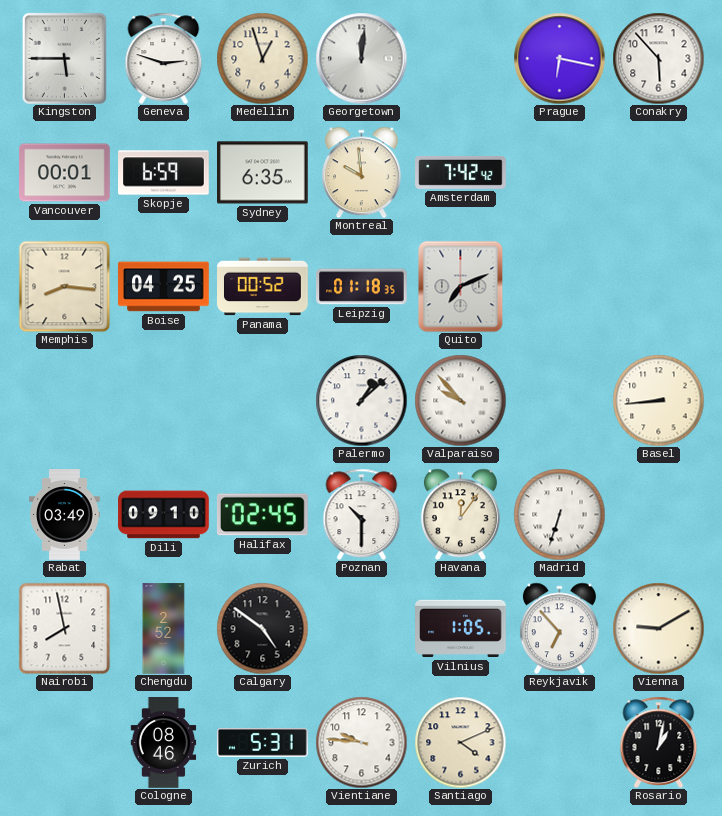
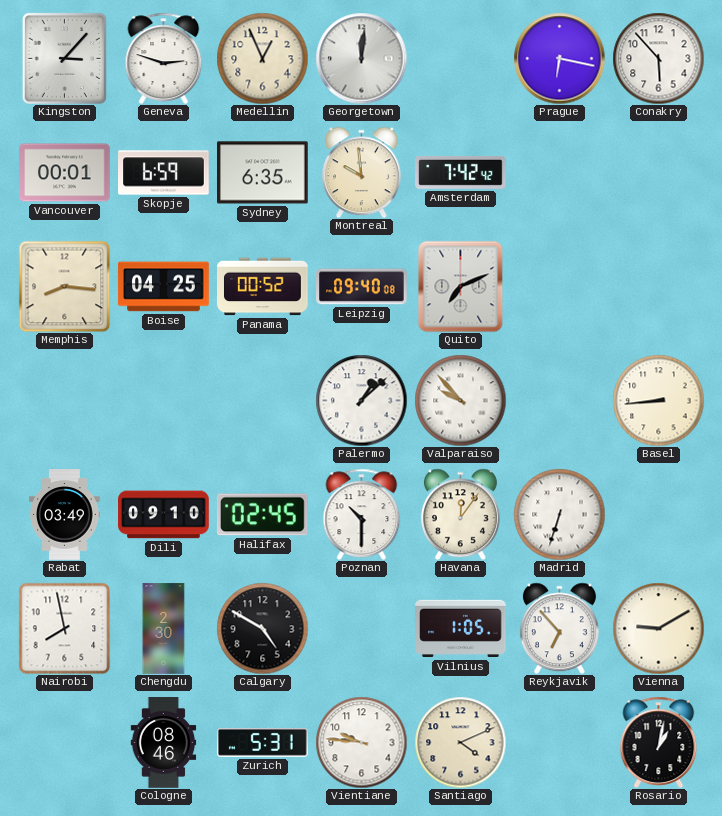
Kingston: 5:45 -> 3:07
Medellin: 12:57 -> 12:56
Leipzig: 01:18 -> 09:40
Chengdu: 2:52 -> 2:30
Calgary: 4:51 -> 4:50
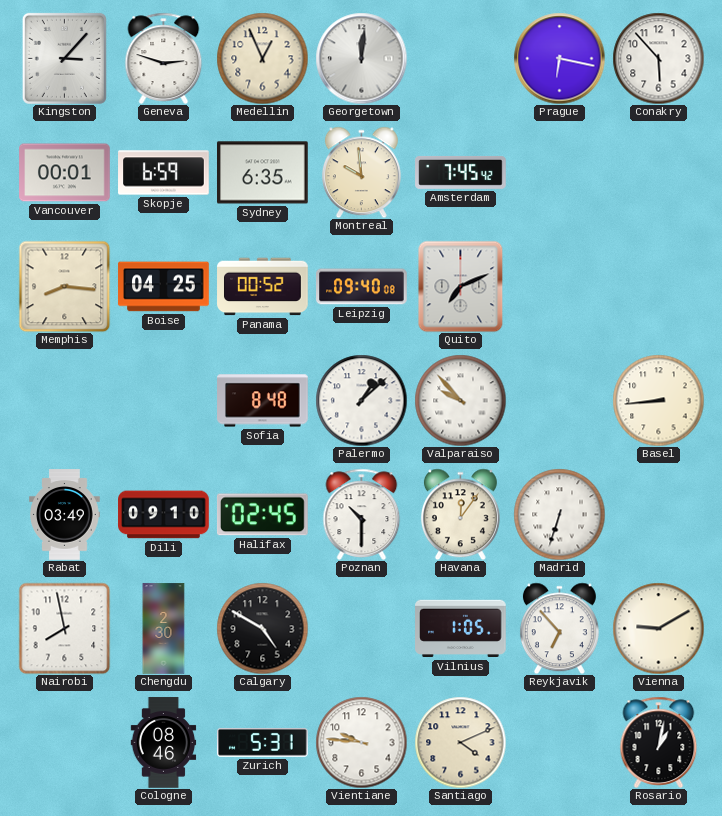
Amsterdam: 7:42 -> 7:45
Sofia: none -> 8:48
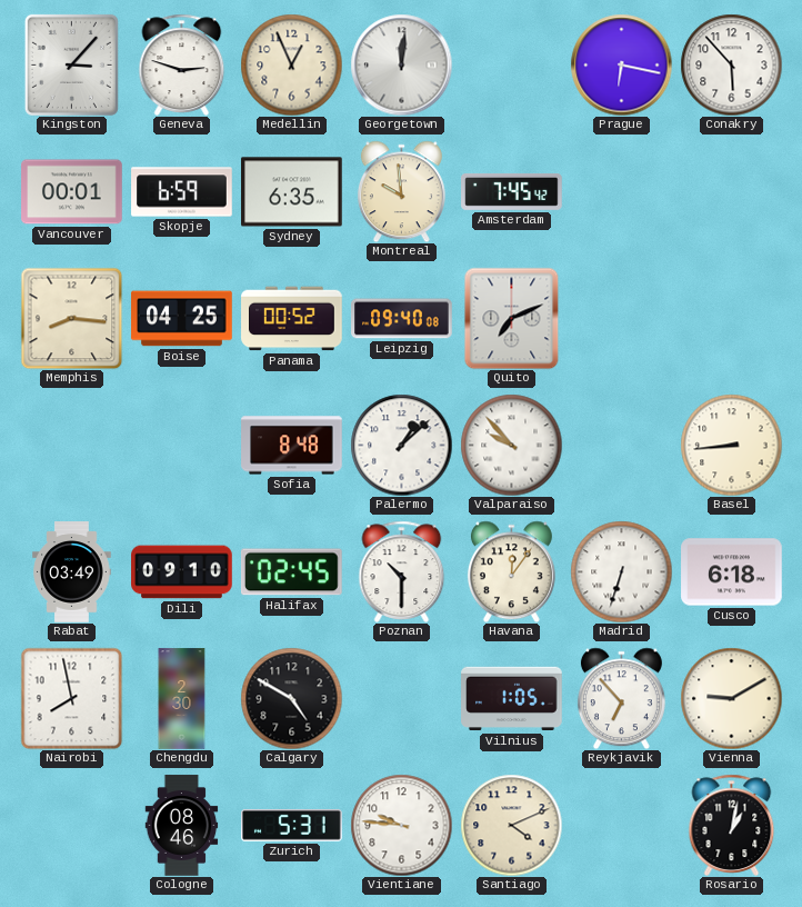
Cusco: none -> 6:18
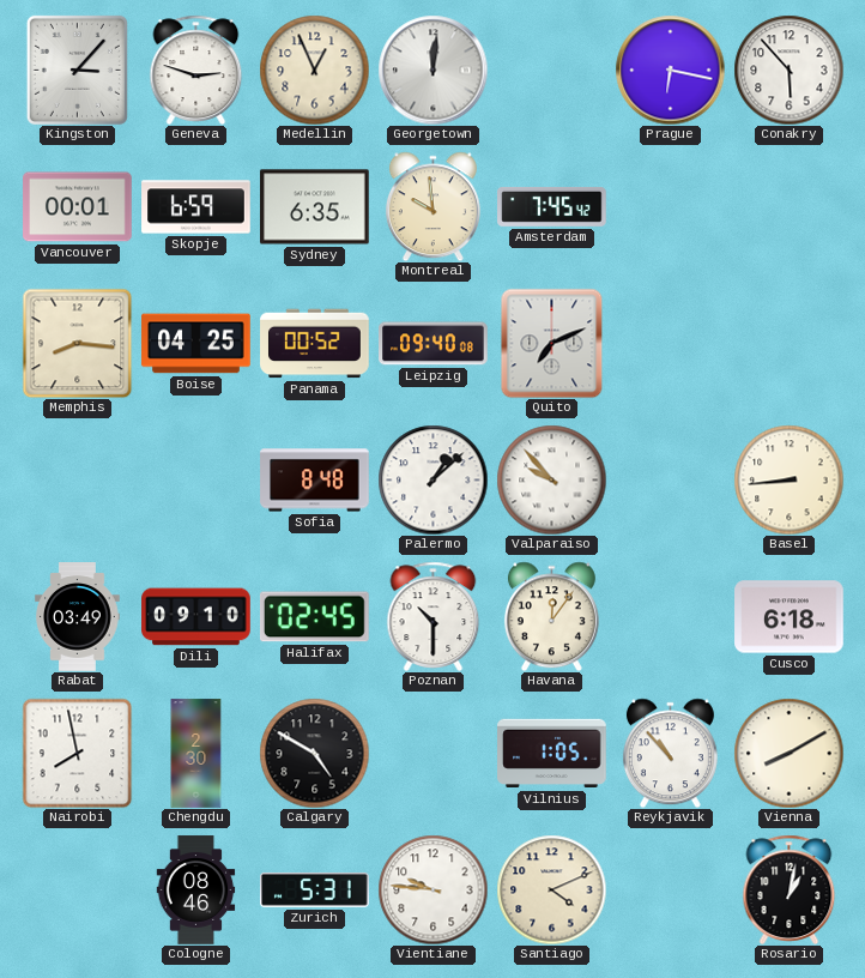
Madrid: 6:33 -> none
Reykjavik: 6:53 -> 10:53
Vienna: 9:10 -> 8:10
